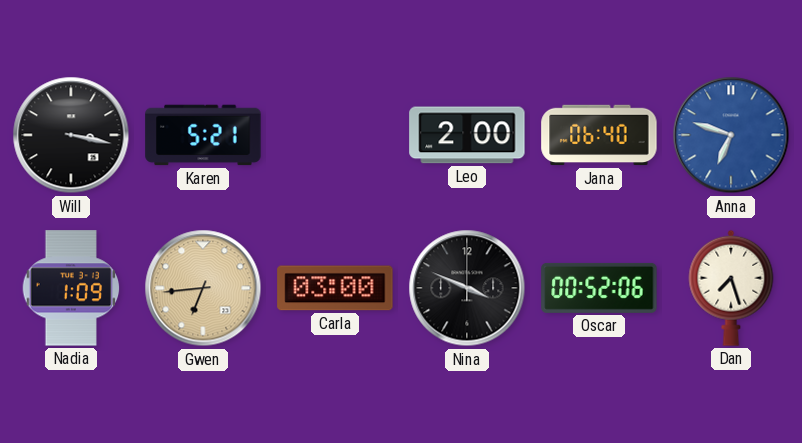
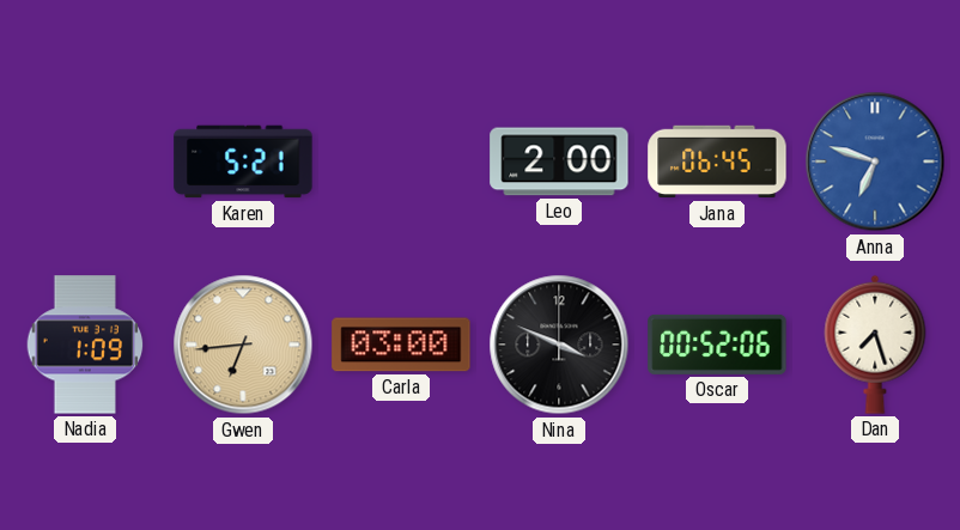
Will: 3:17 -> none
Jana: 06:40 -> 06:45
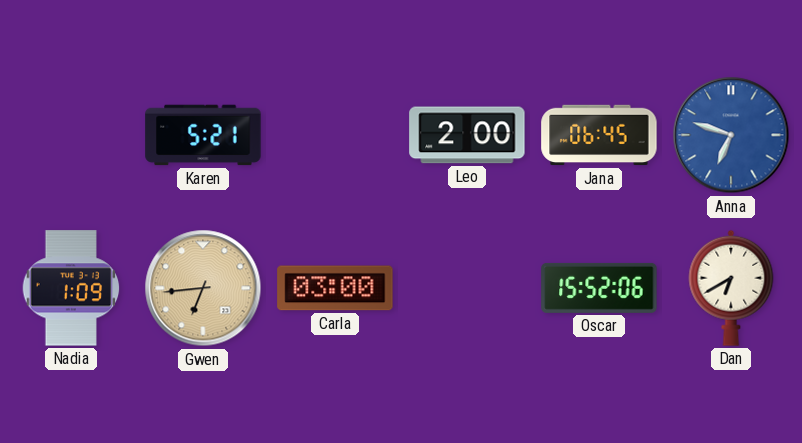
Nina: 3:49 -> none
Oscar: 00:52 -> 15:52
Dan: 7:27 -> 6:40
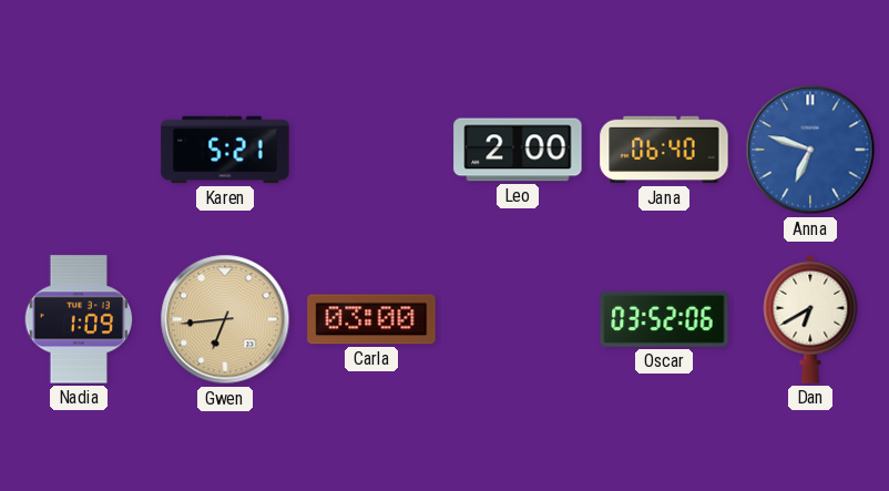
Jana: 06:45 -> 06:40
Oscar: 15:52 -> 03:52
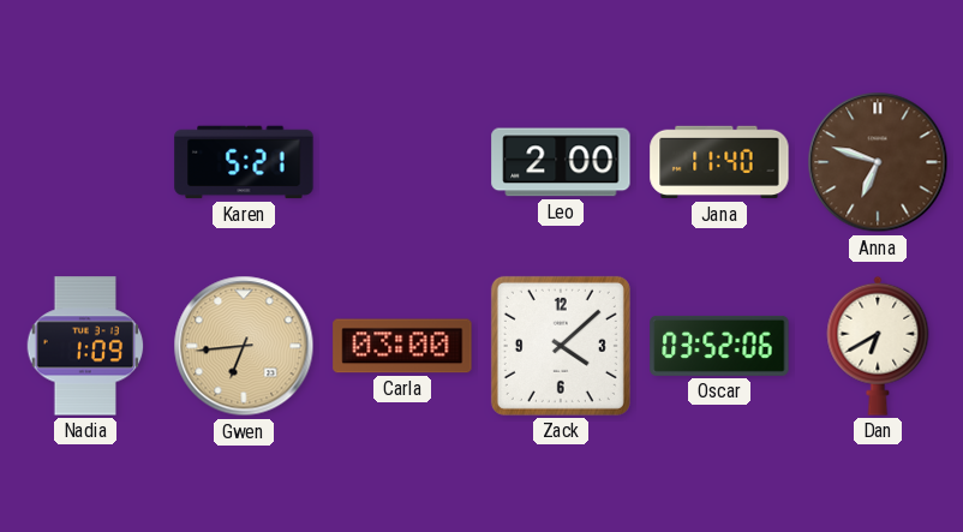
Jana: 06:40 -> 11:40
Anna dial: blue -> brown
Zack: none -> 4:08
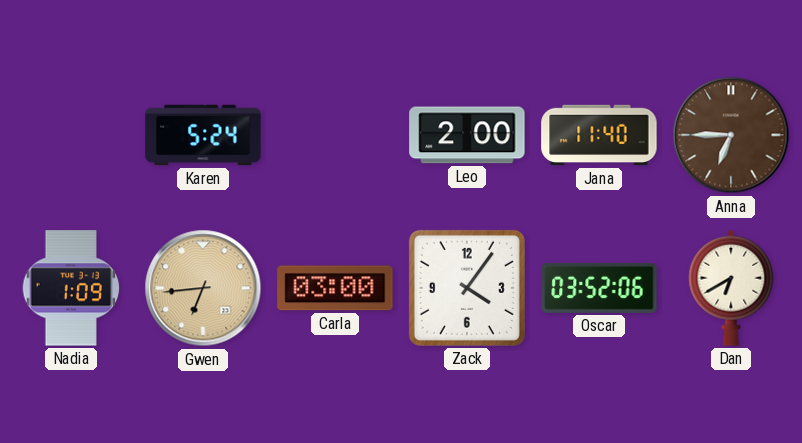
Karen: 5:21 -> 5:24
Anna: 6:48 -> 6:45
Zack: 4:08 -> 4:06
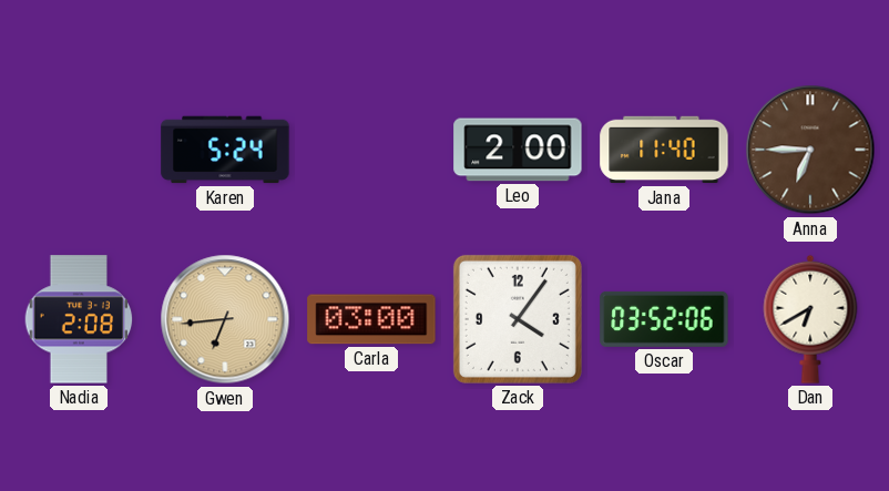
Nadia: 1:09 -> 2:08
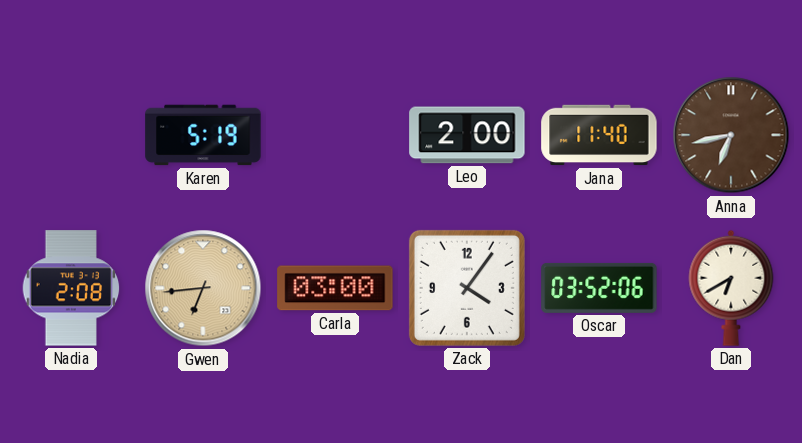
Karen: 5:24 -> 5:19
Anna: 6:45 -> 6:43
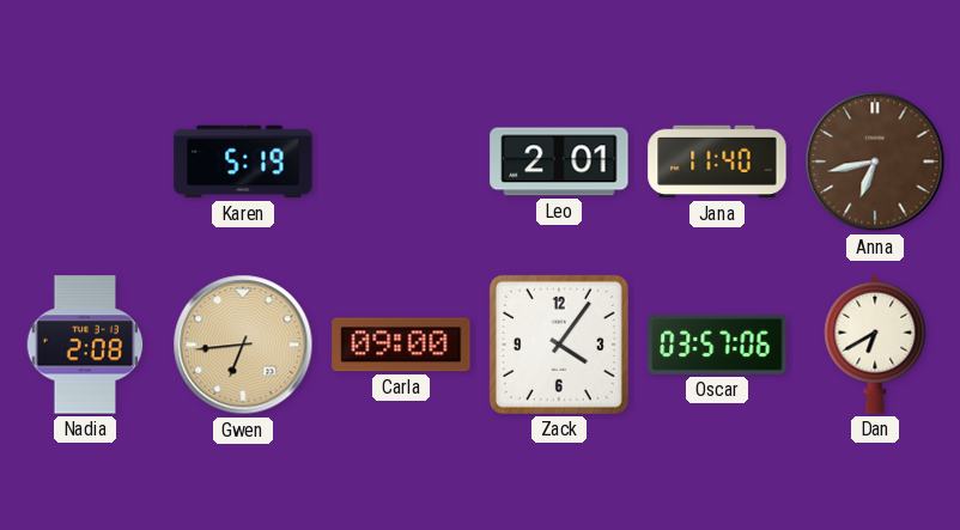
Leo: 2:00 -> 2:01
Carla: 03:00 -> 09:00
Oscar: 03:52 -> 03:57
